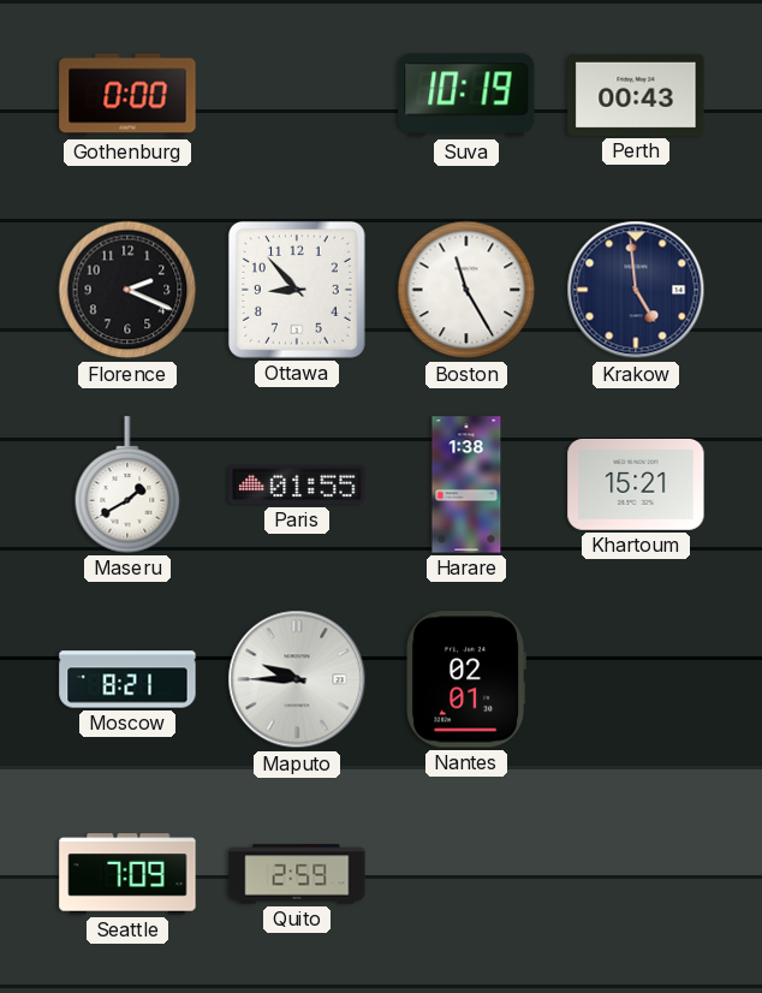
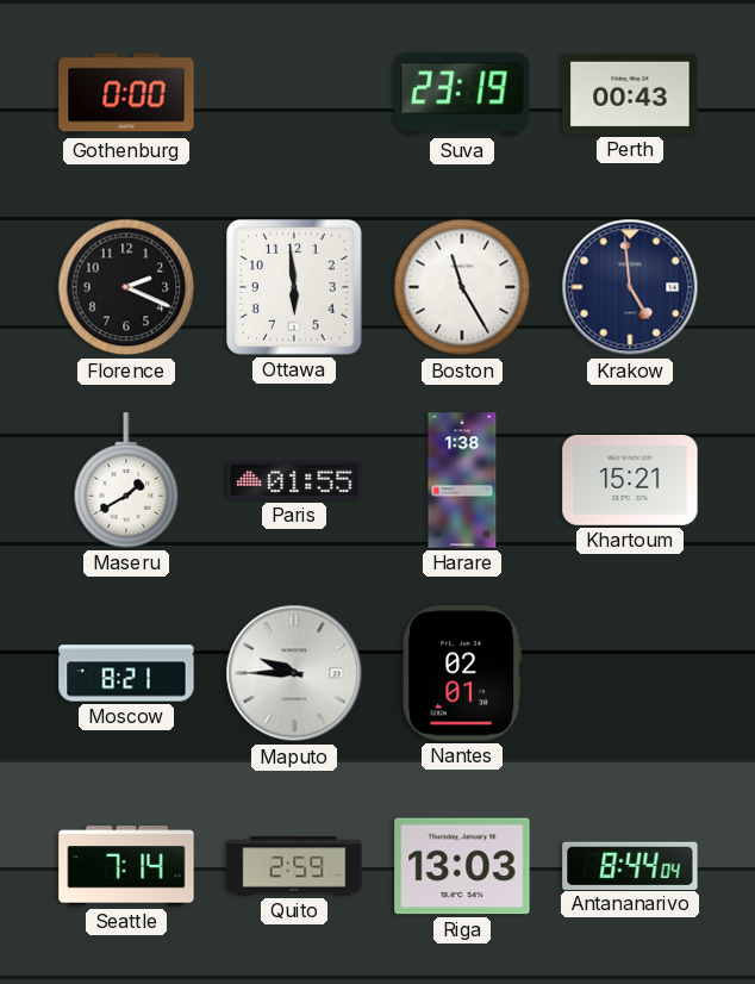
Suva: 10:19 -> 23:19
Ottawa: 8:53 -> 5:59
Seattle: 7:09 -> 7:14
Riga: none -> 13:03
Antananarivo: none -> 8:44
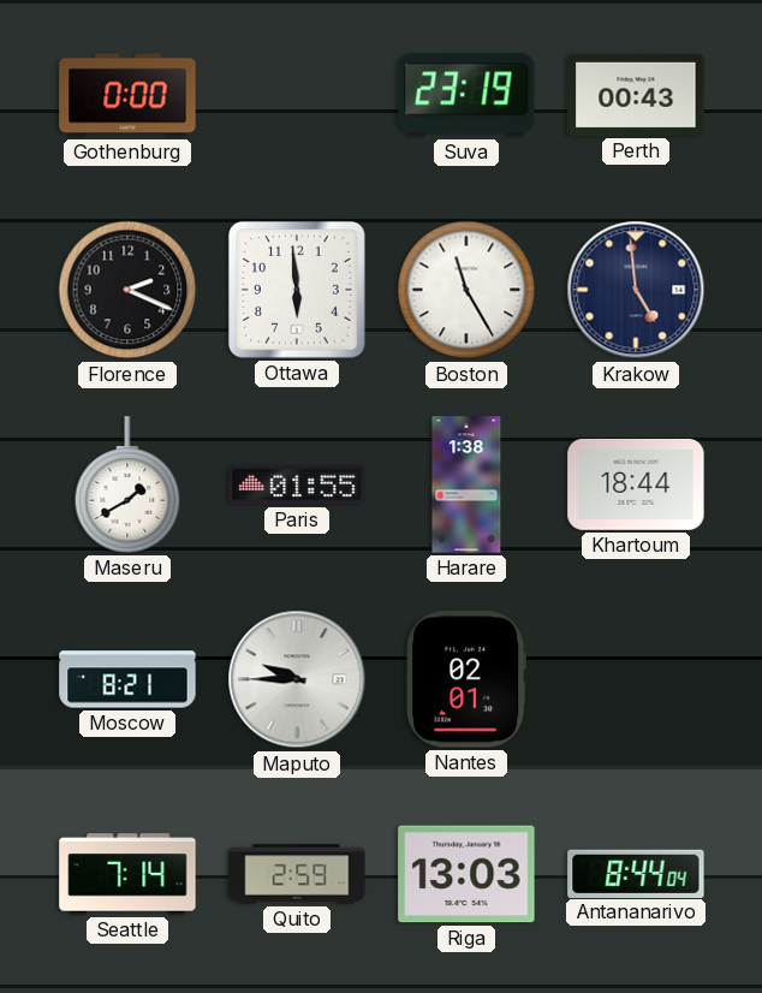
Khartoum: 15:21 -> 18:44
